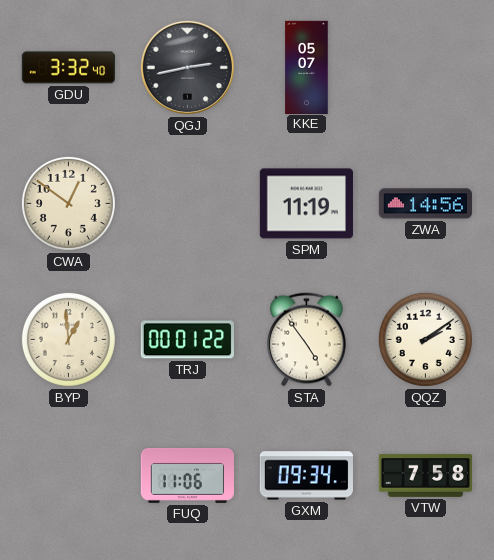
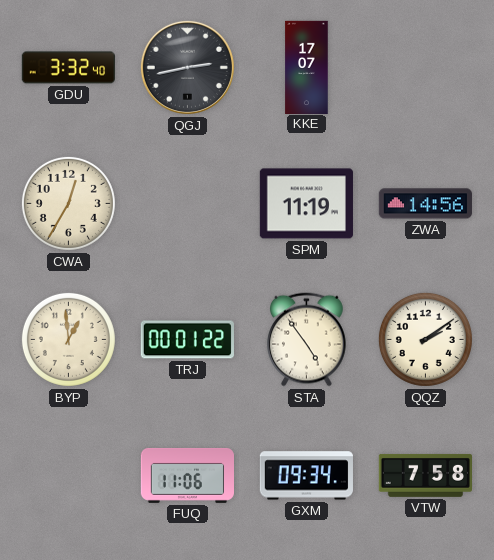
KKE: 05:07 -> 17:07
CWA: 12:51 -> 12:35
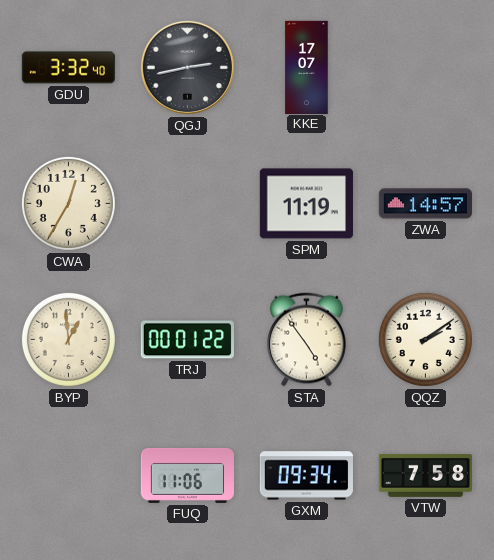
ZWA: 14:56 -> 14:57
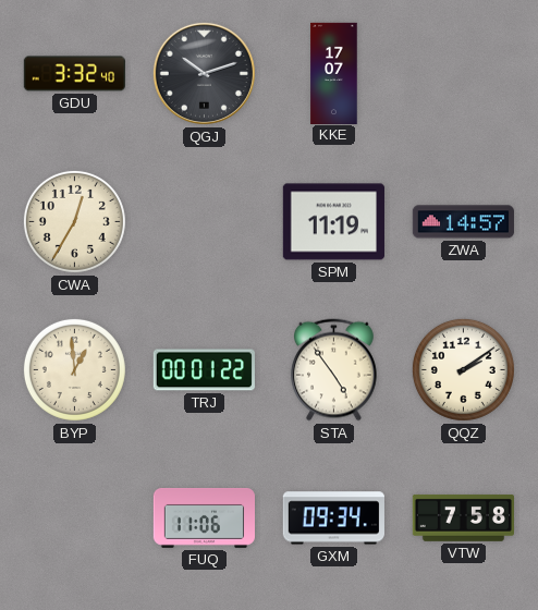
QGJ: 2:43 -> 10:12
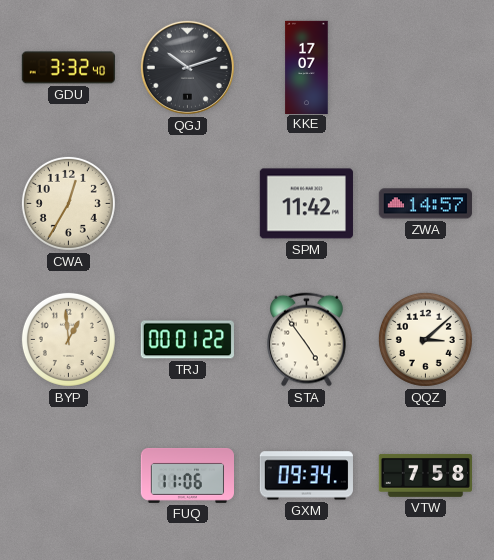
SPM: 11:19 -> 11:42
QQZ: 2:09 -> 3:08
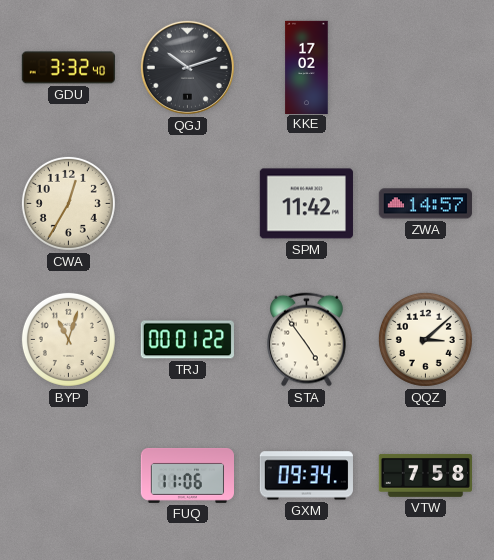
KKE: 17:07 -> 17:02
BYP: 12:59 -> 11:03
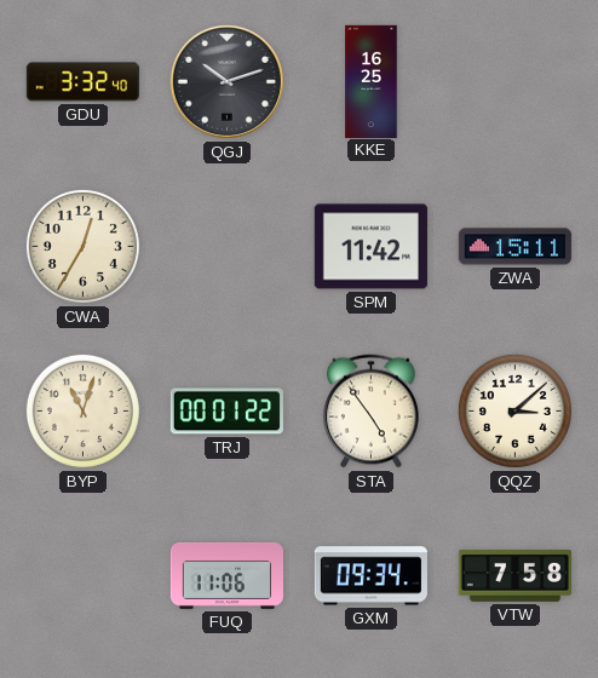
KKE: 17:02 -> 16:25
ZWA: 14:57 -> 15:11
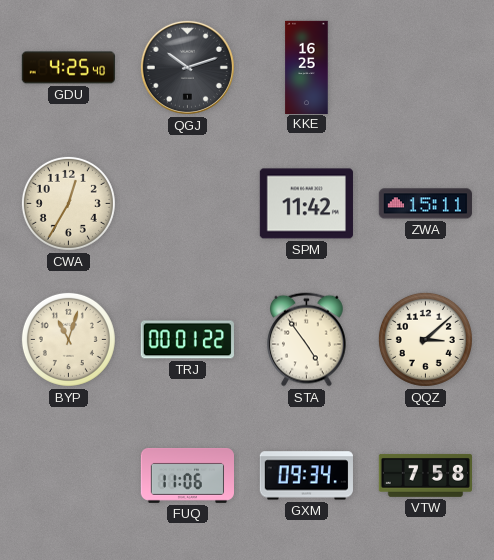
GDU: 3:32 -> 4:25
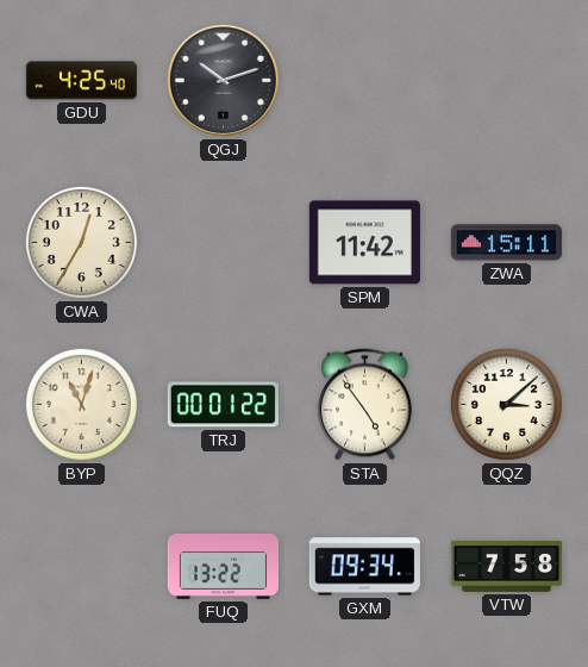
KKE: 16:25 -> none
FUQ: 11:06 -> 13:22
